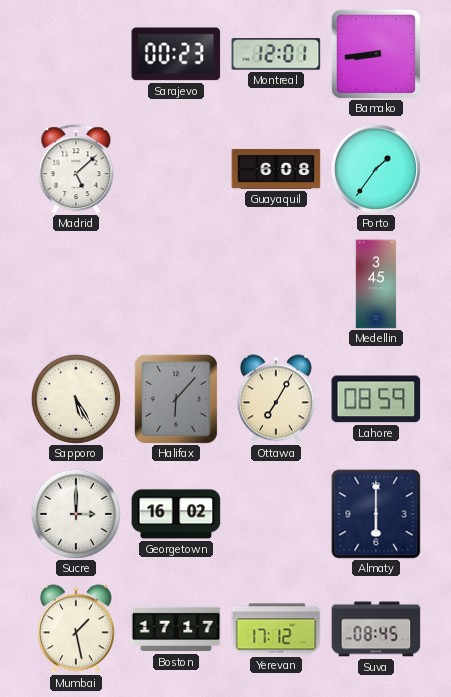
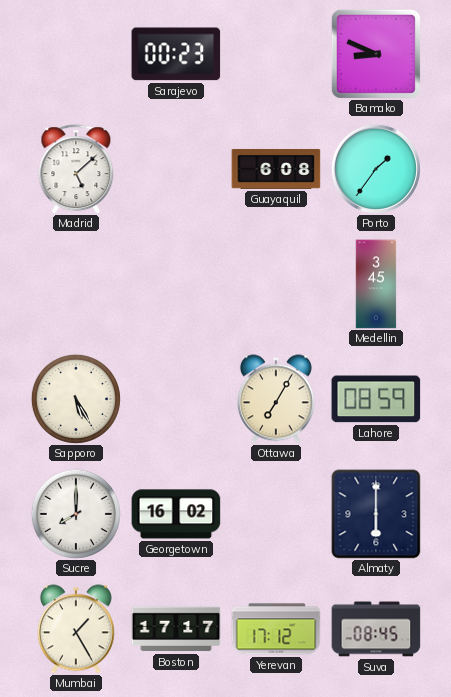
Montreal: 12:01 -> none
Bamako: 8:44 -> 8:49
Halifax: 6:07 -> none
Sucre: 3:00 -> 8:00
Mumbai: 1:28 -> 1:25
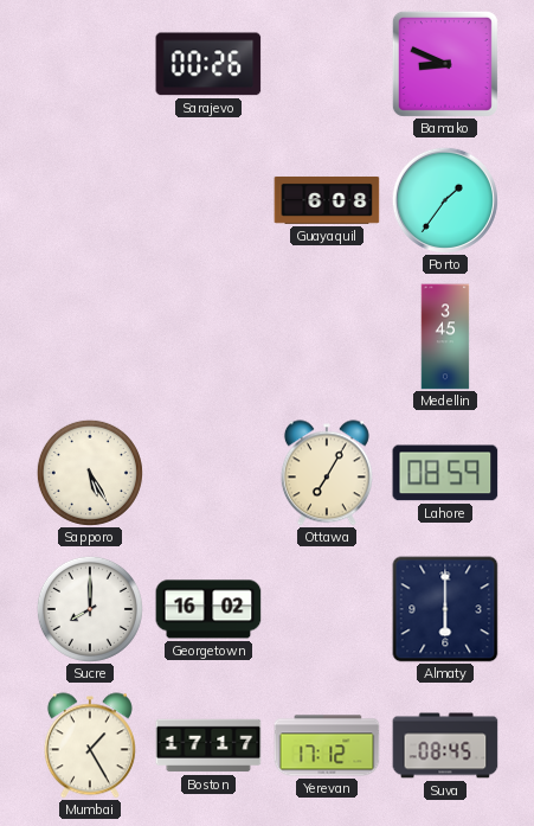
Sarajevo: 00:23 -> 00:26
Madrid: 5:08 -> none
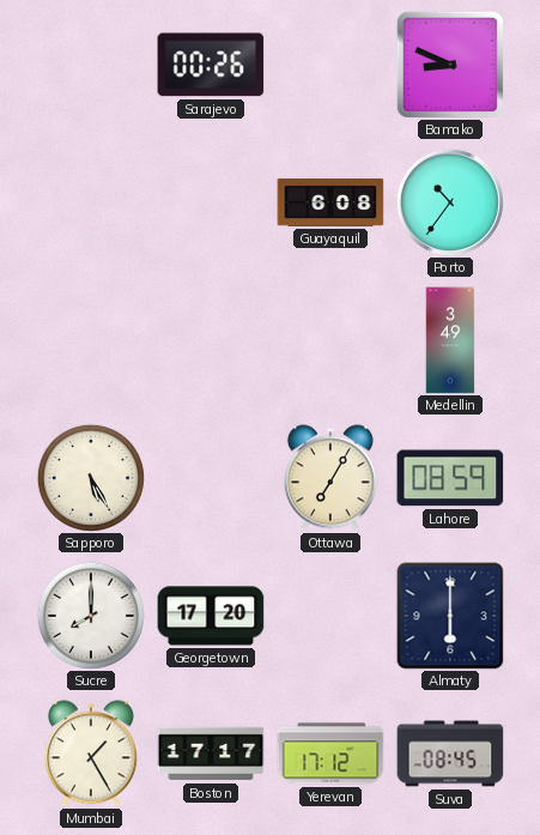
Porto: 1:36 -> 10:36
Medellin: 3:45 -> 3:49
Georgetown: 16:02 -> 17:20
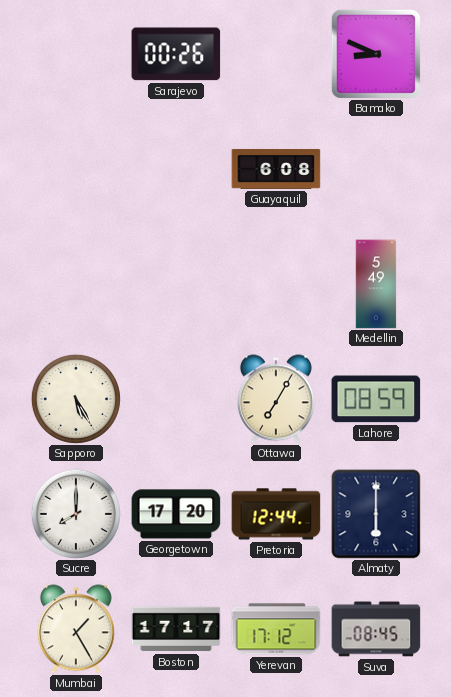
Porto: 10:36 -> none
Medellin: 3:49 -> 5:49
Pretoria: none -> 12:44
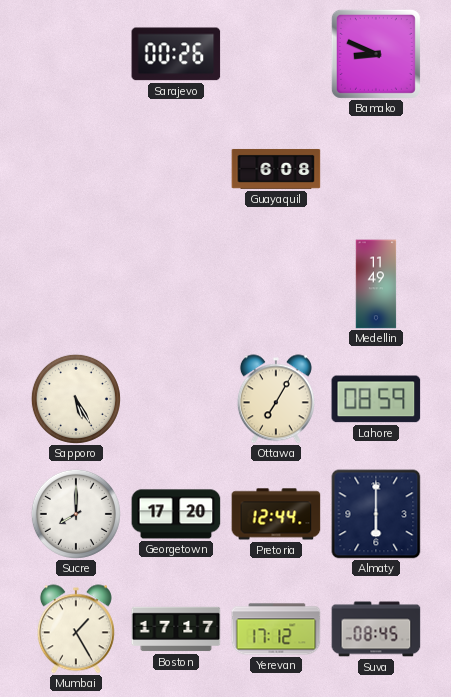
Medellin: 5:49 -> 11:49
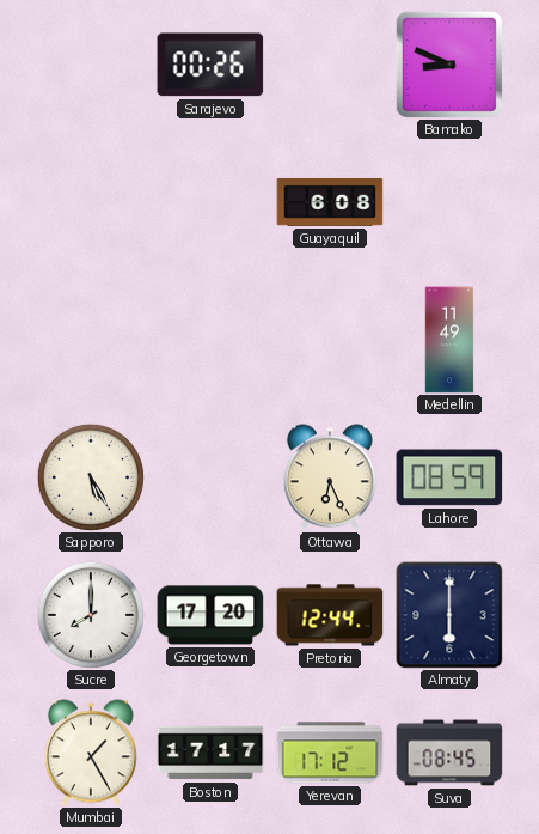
Ottawa: 7:05 -> 6:26
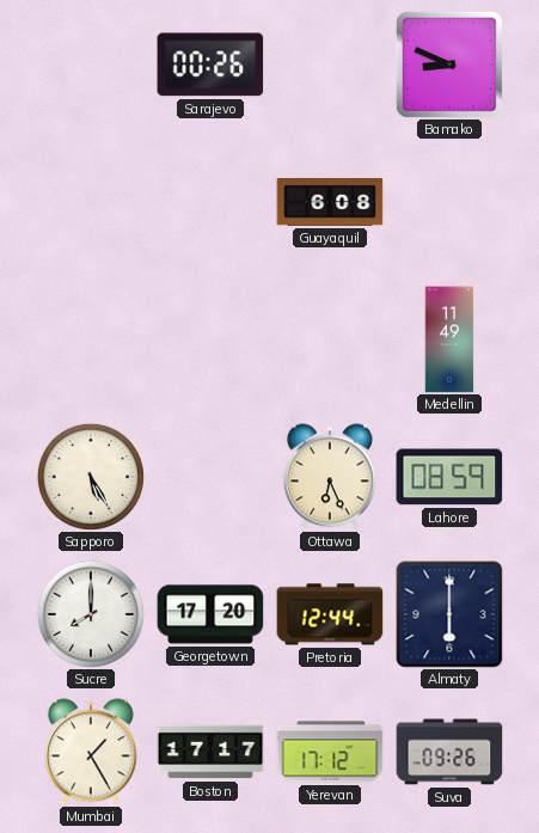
Suva: 08:45 -> 09:26
